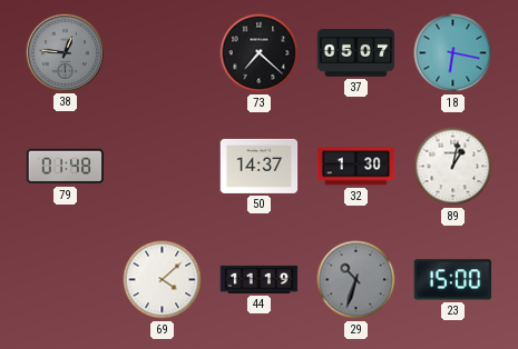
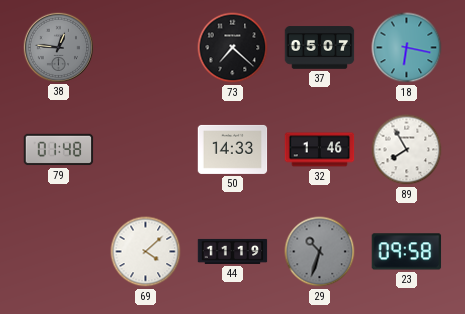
50: 14:37 -> 14:33
32: 1:30 -> 1:46
89: 1:02 -> 7:55
23: 15:00 -> 09:58
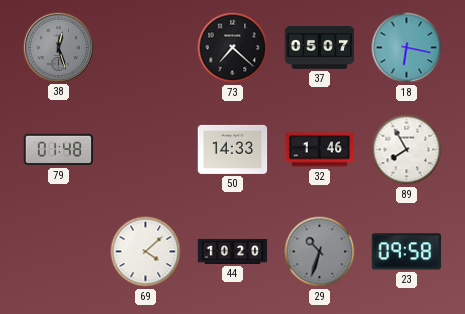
38: 12:46 -> 12:27
44: 11:19 -> 10:20
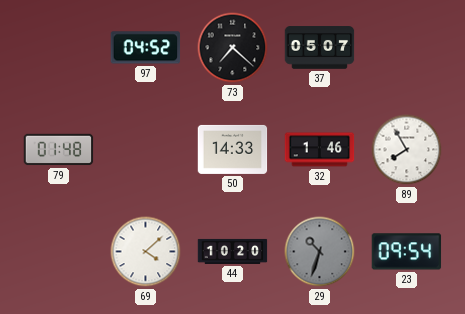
38: 12:27 -> none
97: none -> 04:52
18: 6:17 -> none
23: 09:58 -> 09:54
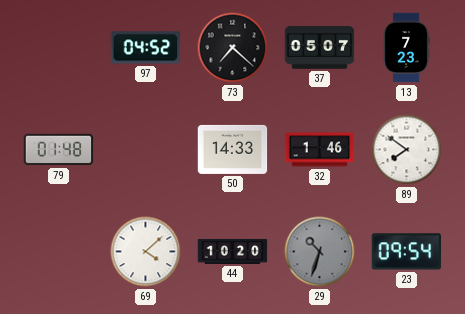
13: none -> 7:23
89: 7:55 -> 7:51
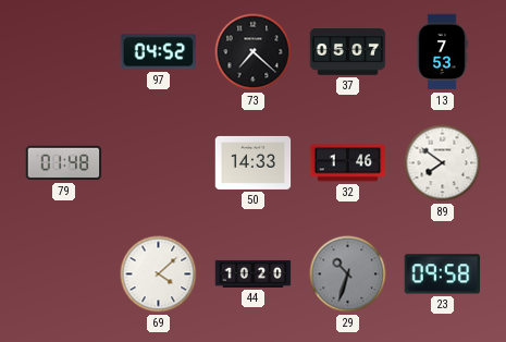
13: 7:23 -> 7:53
23: 09:54 -> 09:58
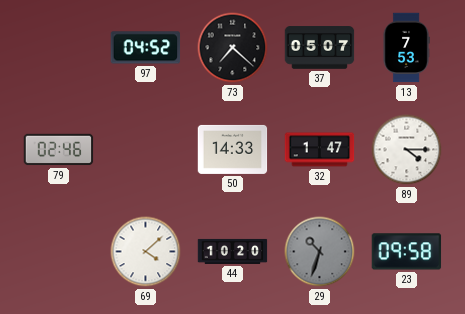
79: 01:48 -> 02:46
32: 1:46 -> 1:47
89: 7:51 -> 4:15
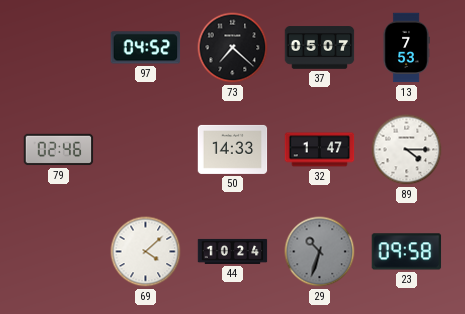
44: 10:20 -> 10:24
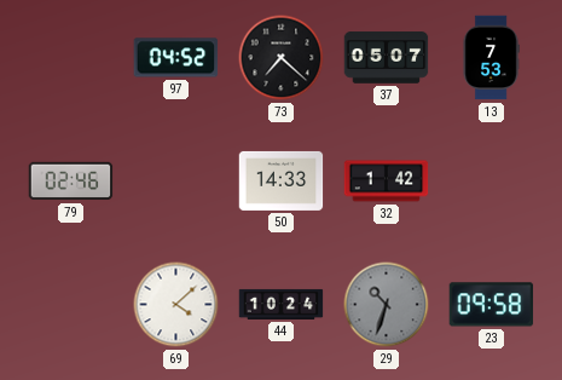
32: 1:47 -> 1:42
89: 4:15 -> none
